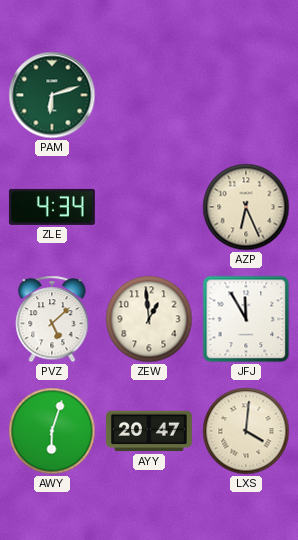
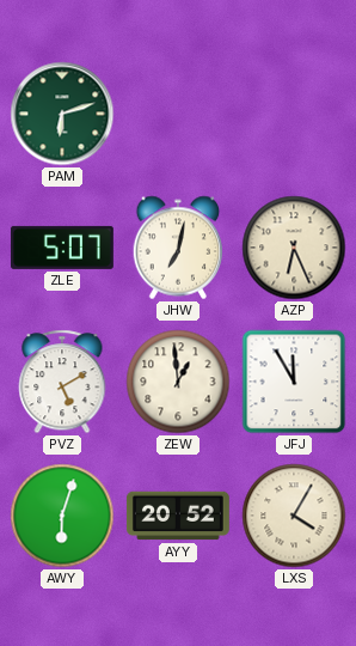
ZLE: 4:34 -> 5:07
JHW: none -> 7:02
PVZ: 5:08 -> 5:10
AYY: 20:47 -> 20:52
LXS: 4:01 -> 4:05
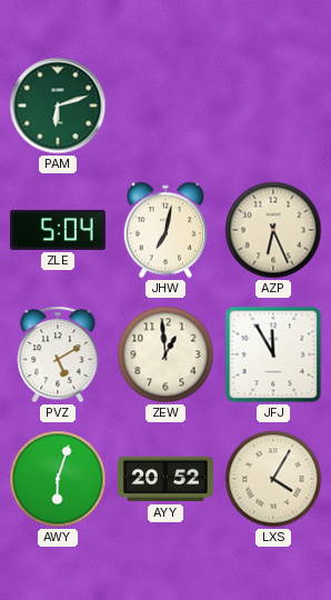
ZLE: 5:07 -> 5:04
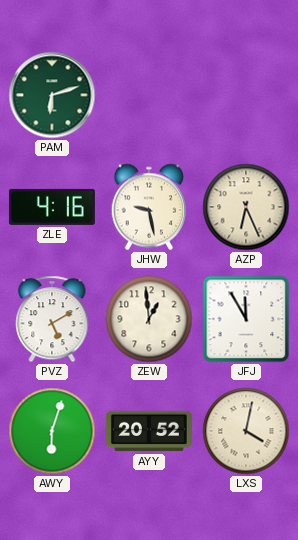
ZLE: 5:04 -> 4:16
JHW: 7:02 -> 9:28
LXS: 4:05 -> 4:02
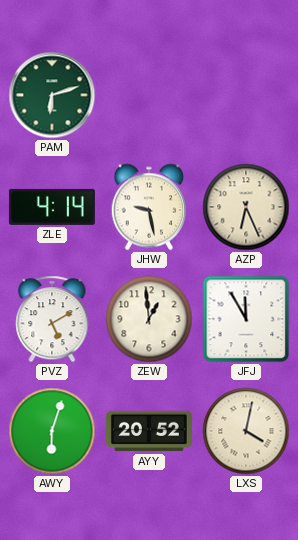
ZLE: 4:16 -> 4:14
